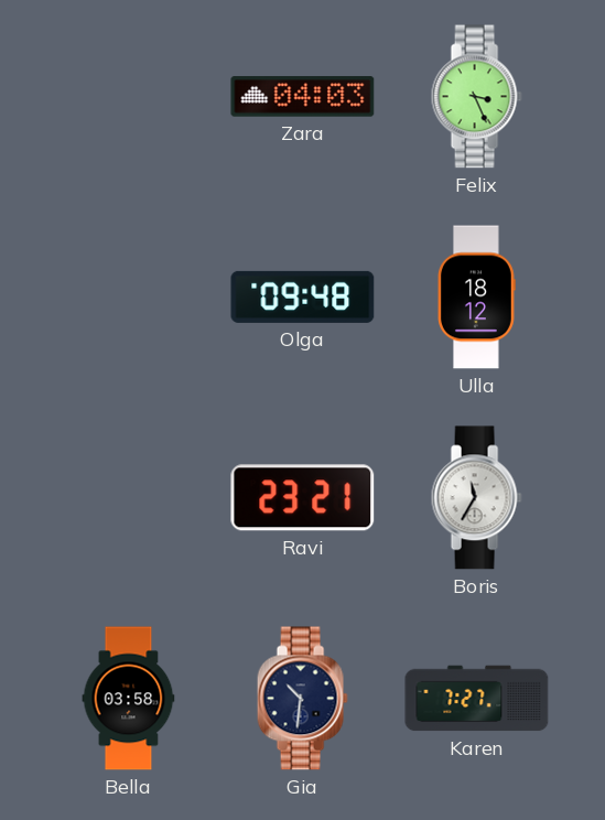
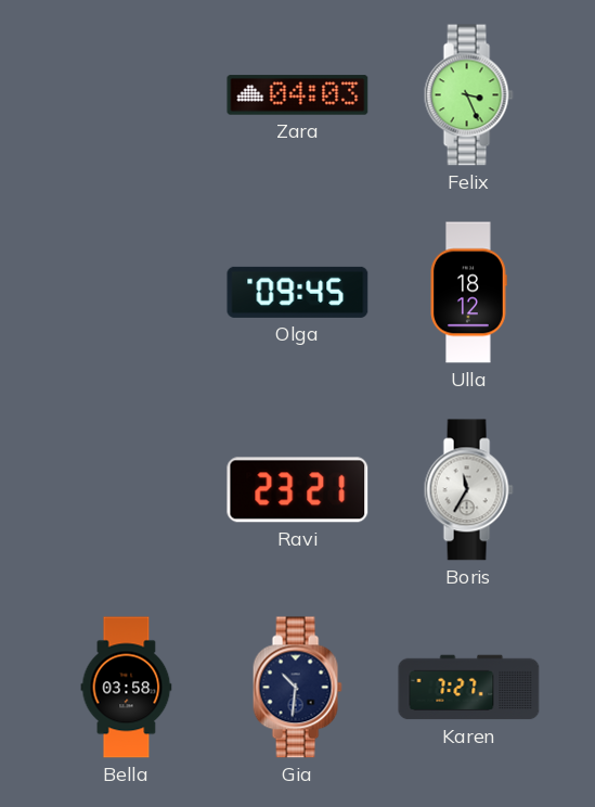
Olga: 09:48 -> 09:45
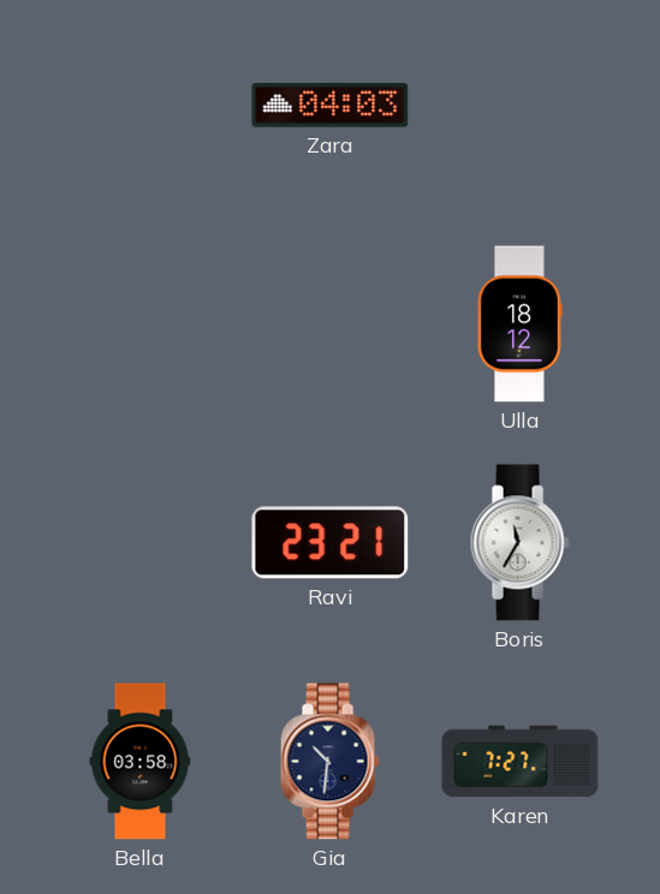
Felix: 3:26 -> none
Olga: 09:45 -> none
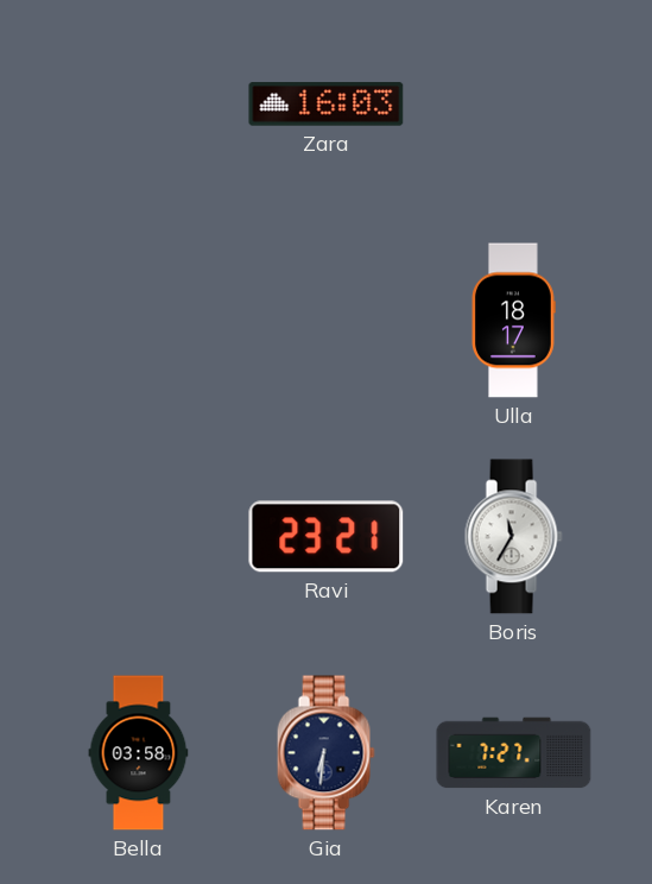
Zara: 04:03 -> 16:03
Ulla: 18:12 -> 18:17
Gia: 10:31 -> 6:31
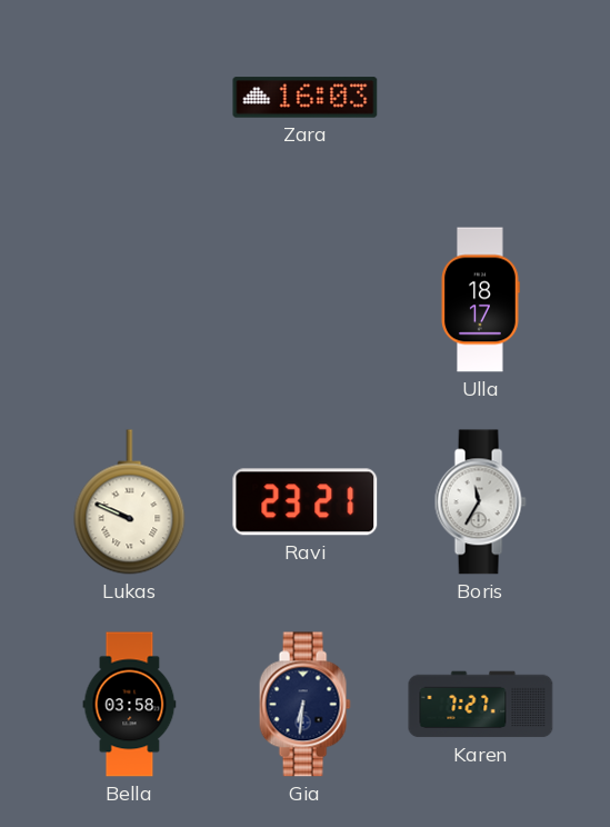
Lukas: none -> 9:49
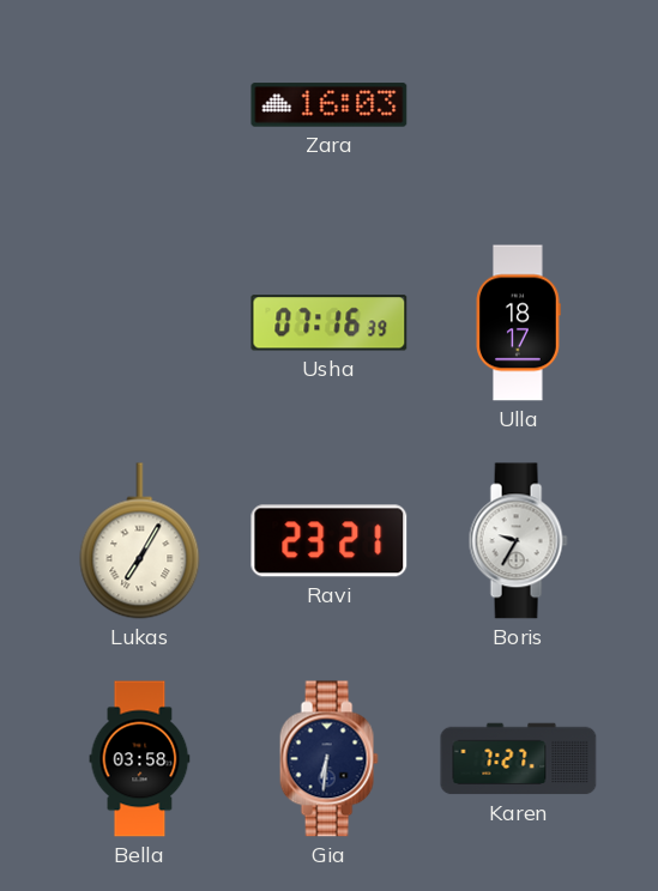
Usha: none -> 07:16
Lukas: 9:49 -> 7:05
Boris: 11:35 -> 9:35
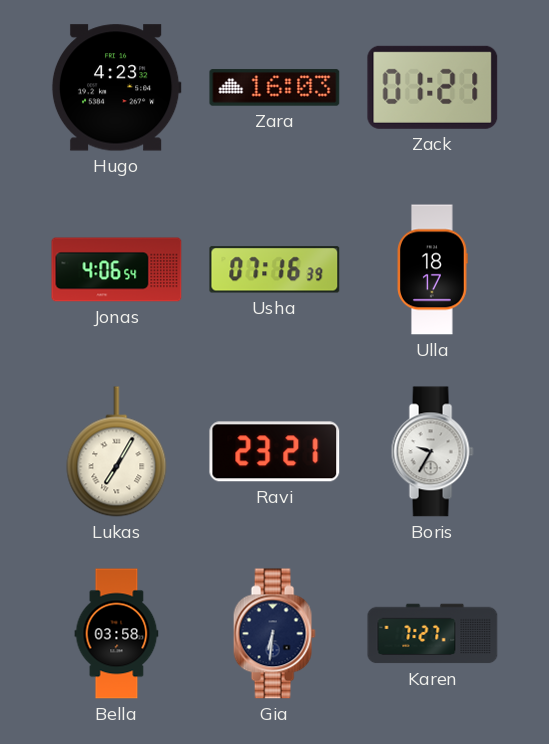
Hugo: none -> 4:23
Zack: none -> 01:21
Jonas: none -> 4:06
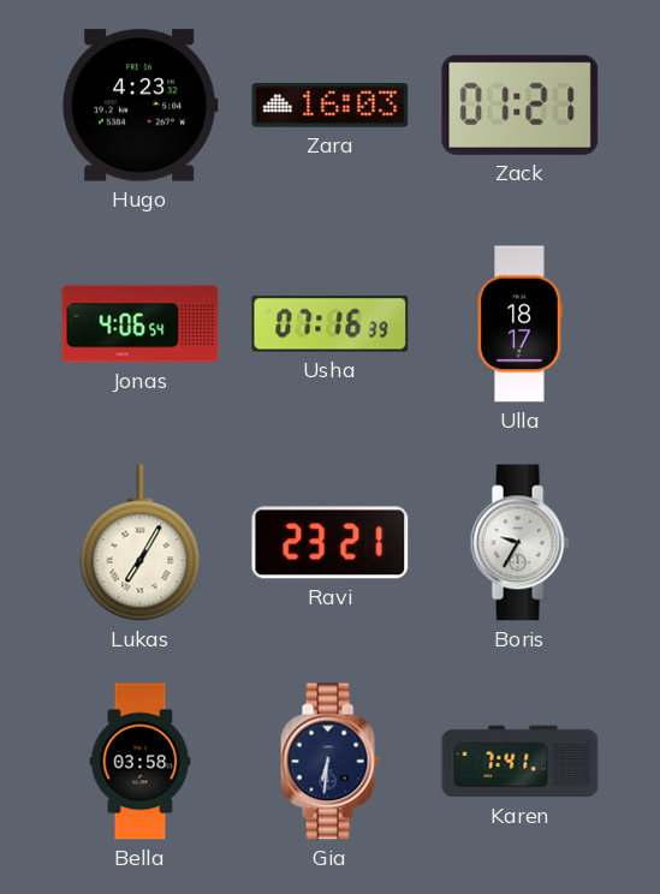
Karen: 7:27 -> 7:41
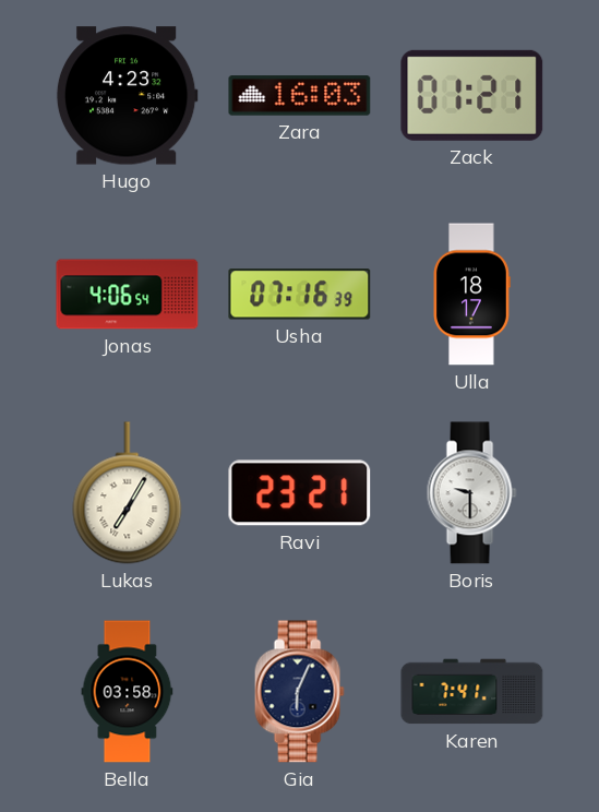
Boris: 9:35 -> 9:30
Gia: 6:31 -> 6:04
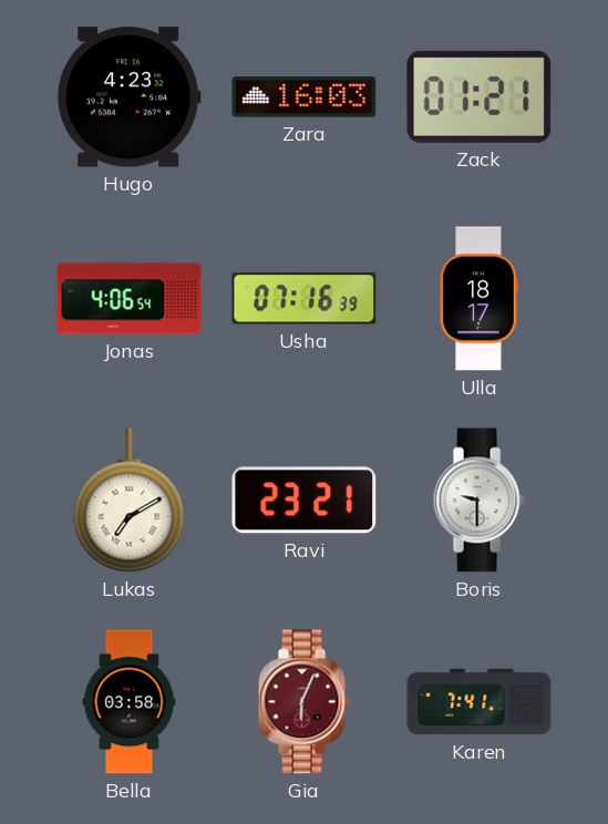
Lukas: 7:05 -> 7:10
Gia dial: navy -> burgundy
